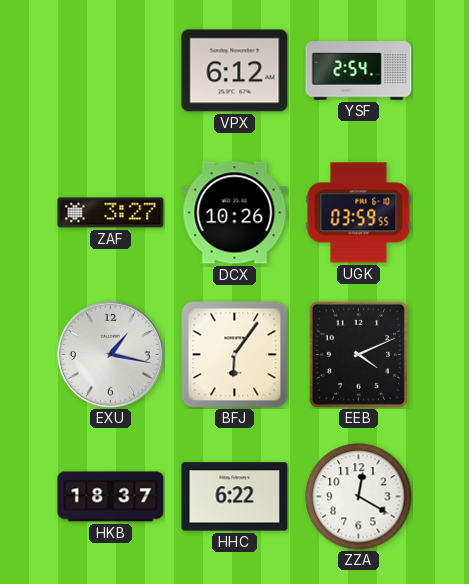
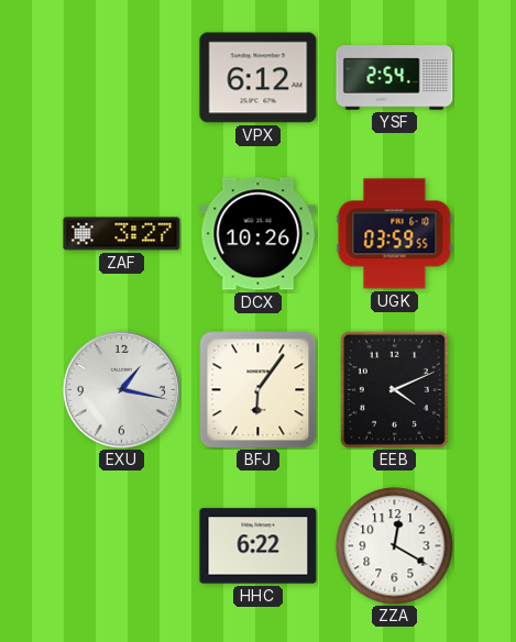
HKB: 18:37 -> none
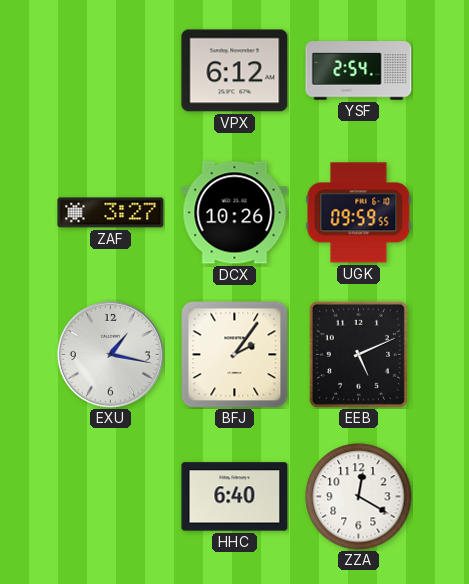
UGK: 03:59 -> 09:59
BFJ: 6:06 -> 2:06
EEB: 4:11 -> 5:11
HHC: 6:22 -> 6:40
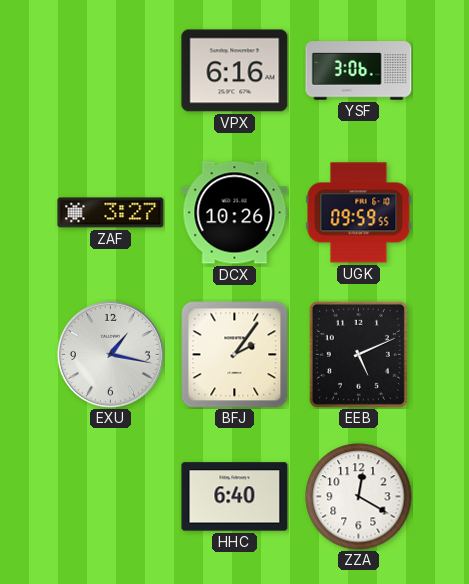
VPX: 6:12 -> 6:16
YSF: 2:54 -> 3:06
